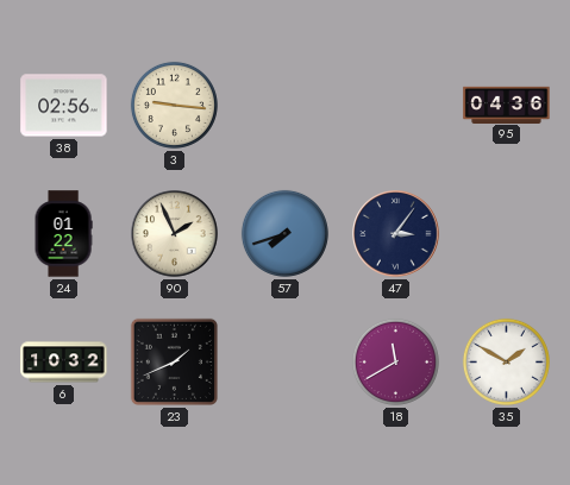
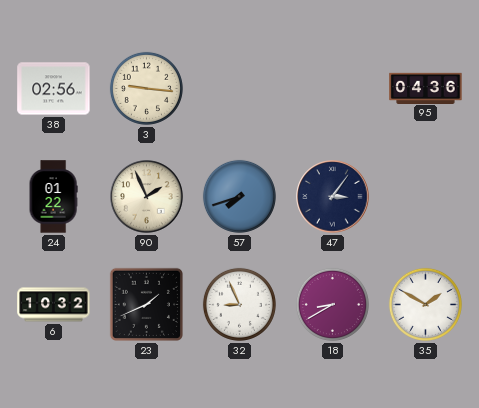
32: none -> 8:56
18: 11:40 -> 8:40
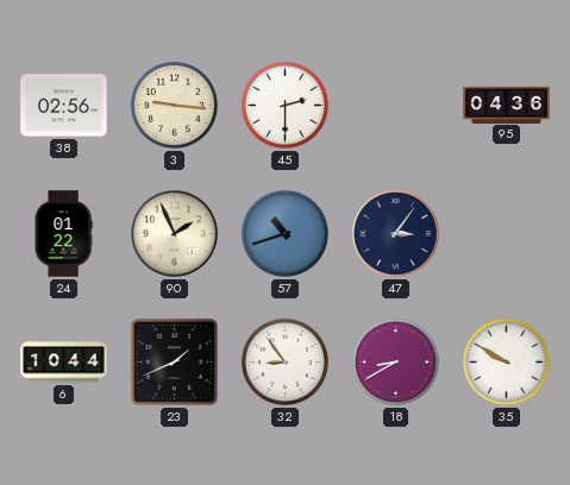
45: none -> 2:30
57: 7:42 -> 10:42
6: 10:32 -> 10:44
32: 8:56 -> 8:54
35: 1:50 -> 9:50
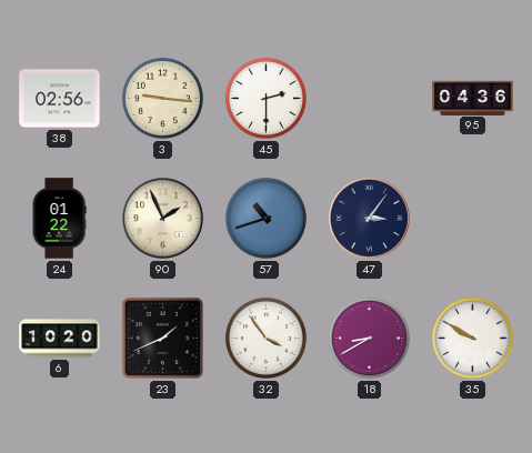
6: 10:44 -> 10:20
32: 8:54 -> 3:54
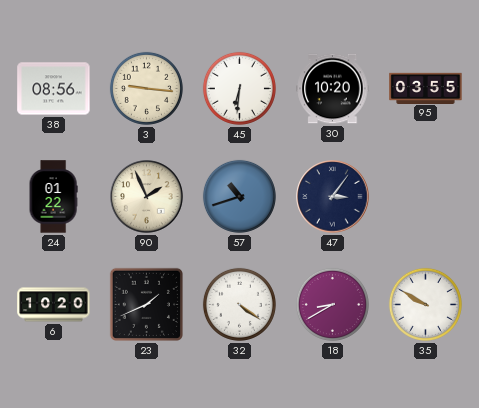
38: 02:56 -> 08:56
45: 2:30 -> 6:31
30: none -> 10:20
95: 04:36 -> 03:55
32: 3:54 -> 4:21
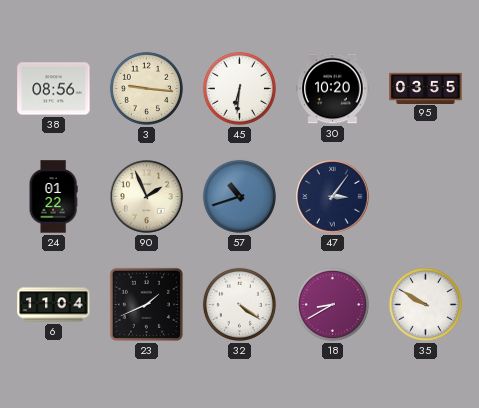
6: 10:20 -> 11:04
